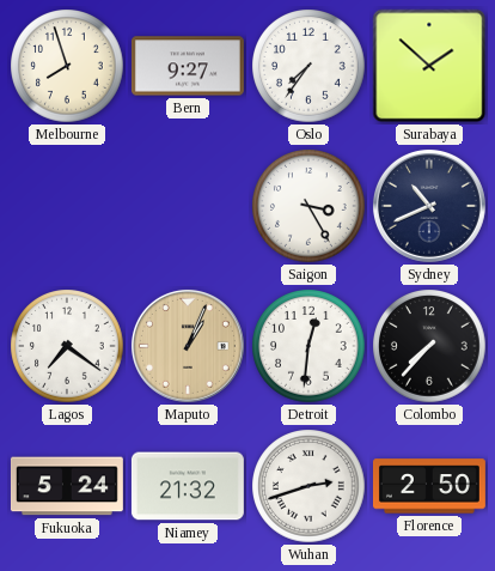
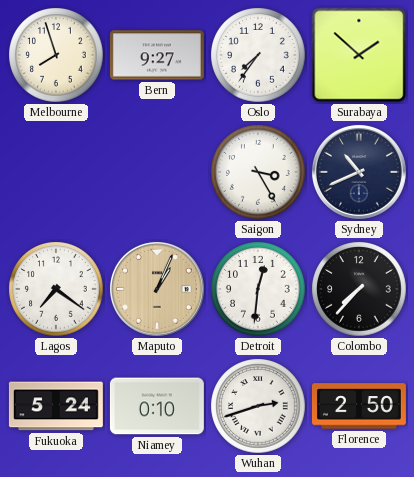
Niamey: 21:32 -> 0:10
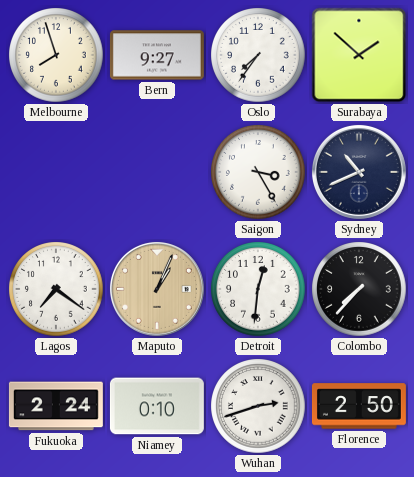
Fukuoka: 5:24 -> 2:24
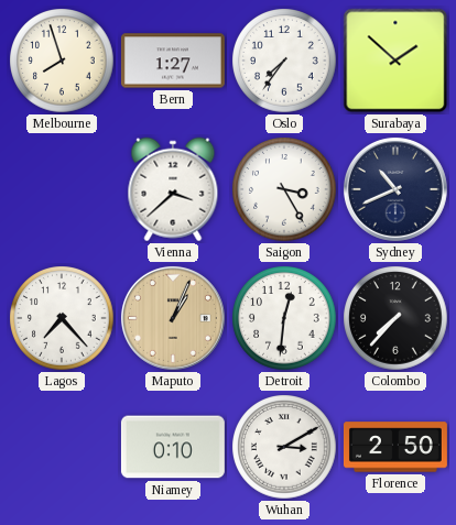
Bern: 9:27 -> 1:27
Vienna: none -> 3:38
Lagos: 7:21 -> 7:23
Fukuoka: 2:24 -> none
Wuhan: 2:42 -> 3:10
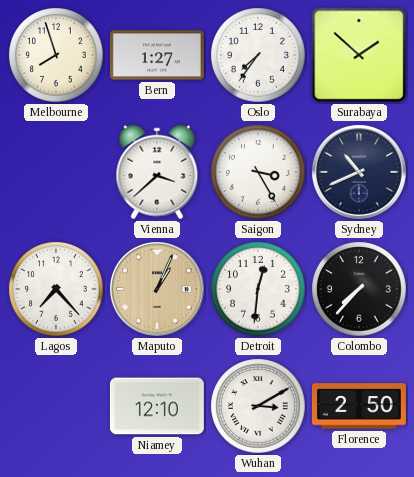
Niamey: 0:10 -> 12:10
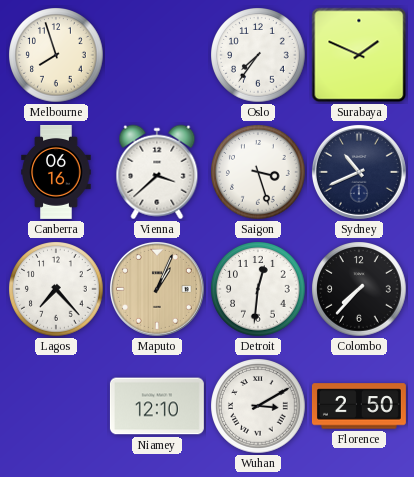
Bern: 1:27 -> none
Surabaya: 1:52 -> 1:49
Canberra: none -> 06:16
Saigon: 3:25 -> 3:27
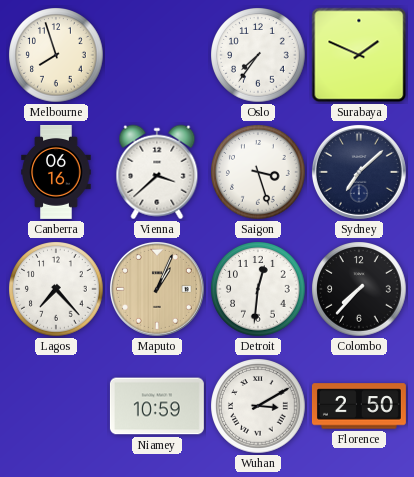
Sydney: 10:41 -> 7:08
Niamey: 12:10 -> 10:59
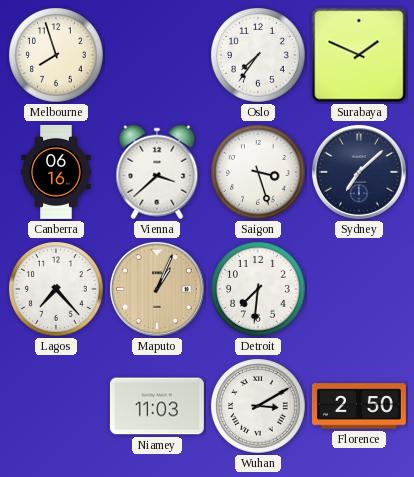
Detroit: 12:31 -> 7:31
Colombo: 7:37 -> none
Niamey: 10:59 -> 11:03
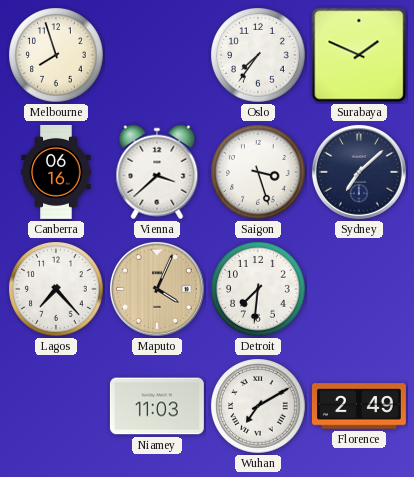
Maputo: 1:04 -> 4:04
Wuhan: 3:10 -> 7:10
Florence: 2:50 -> 2:49
